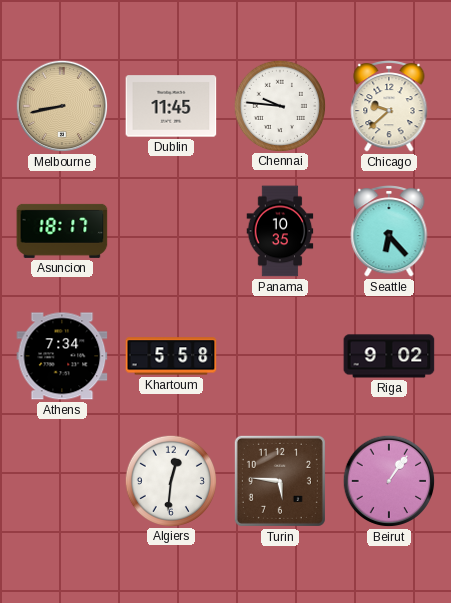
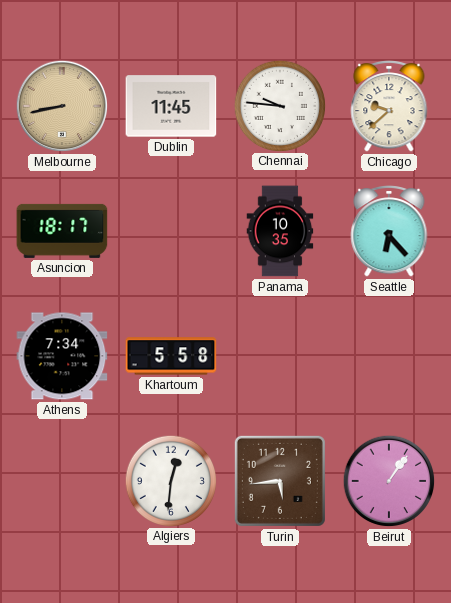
Riga: 9:02 -> none
Turin: 5:46 -> 5:44
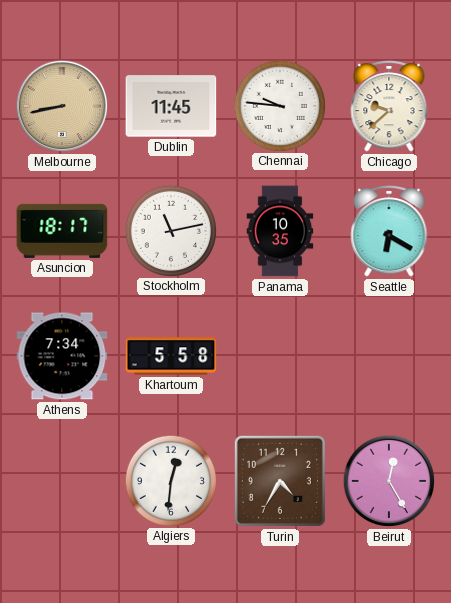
Stockholm: none -> 11:13
Seattle: 6:23 -> 6:20
Turin: 5:44 -> 4:35
Beirut: 1:06 -> 12:25
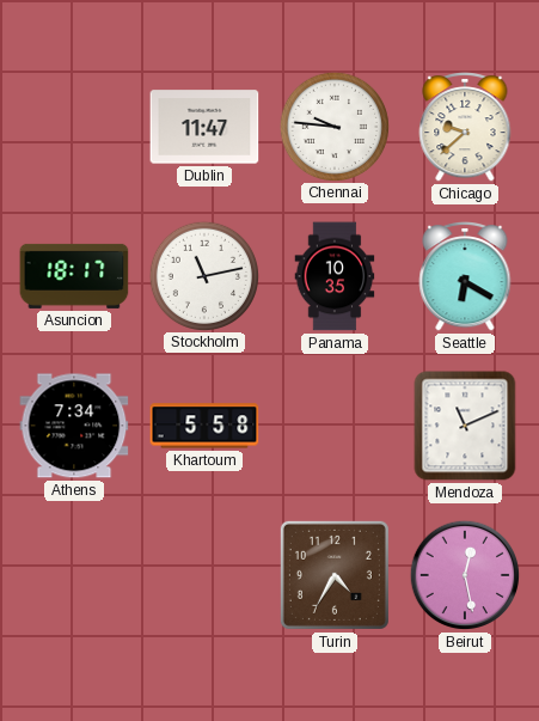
Melbourne: 8:43 -> none
Dublin: 11:45 -> 11:47
Mendoza: none -> 11:11
Algiers: 12:31 -> none
Beirut: 12:25 -> 12:28
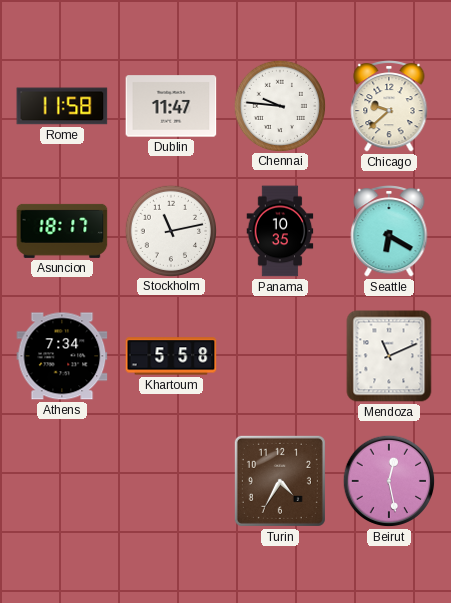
Rome: none -> 11:58
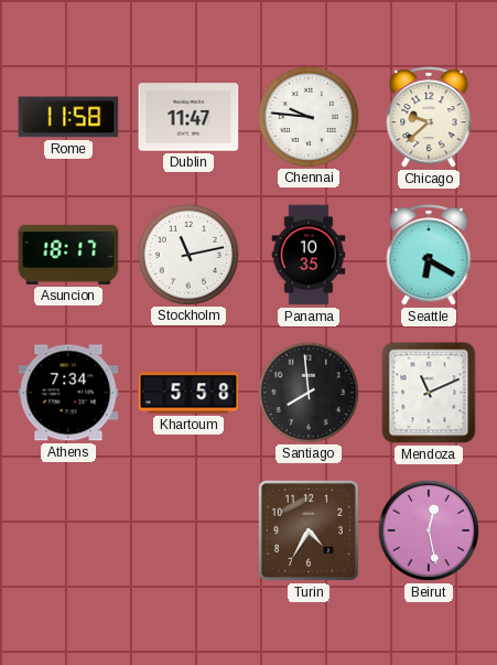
Santiago: none -> 7:59
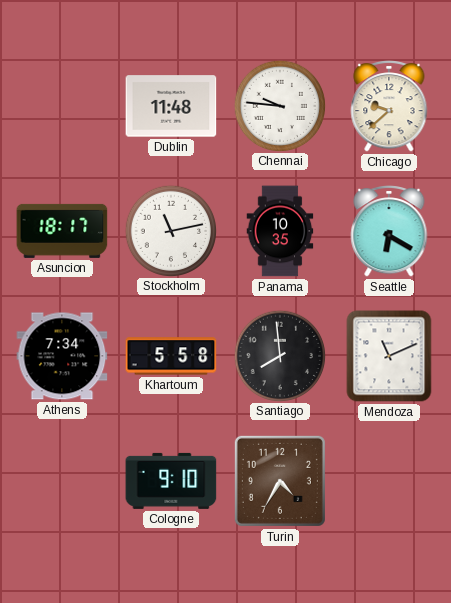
Rome: 11:58 -> none
Dublin: 11:47 -> 11:48
Cologne: none -> 9:10
Beirut: 12:28 -> none
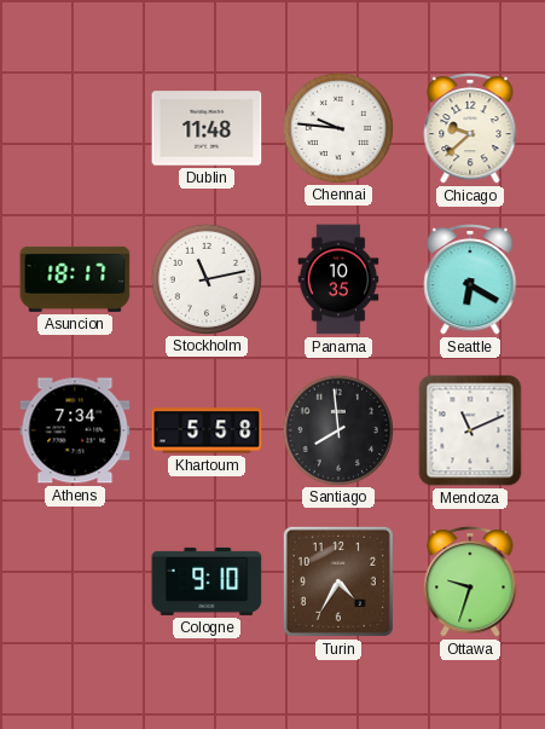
Ottawa: none -> 9:33
